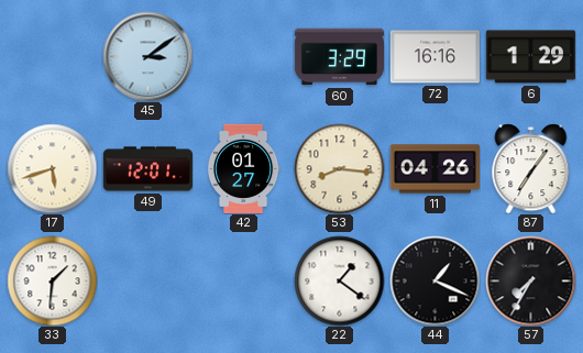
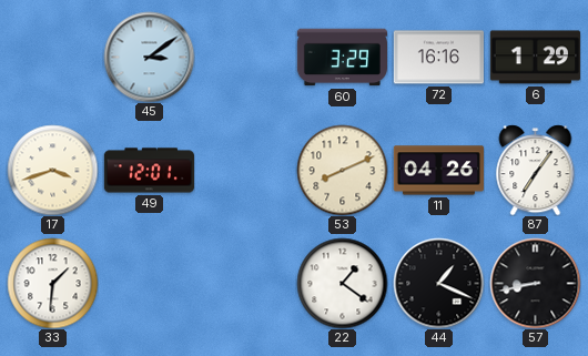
17: 5:42 -> 3:42
42: 01:27 -> none
53: 8:16 -> 8:11
57: 7:35 -> 8:43
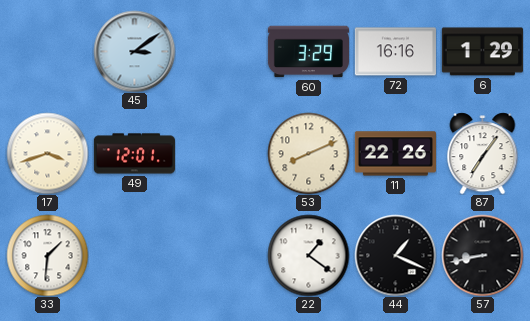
11: 04:26 -> 22:26
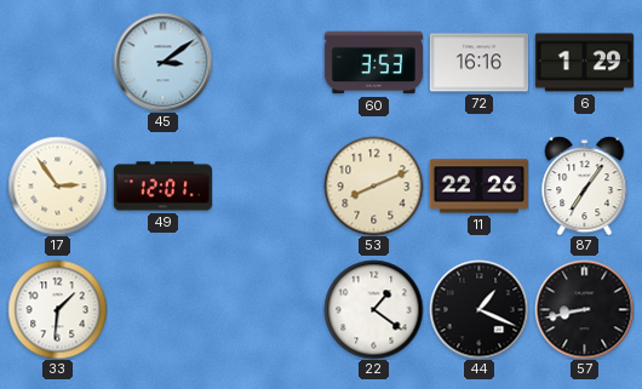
60: 3:29 -> 3:53
17: 3:42 -> 2:54
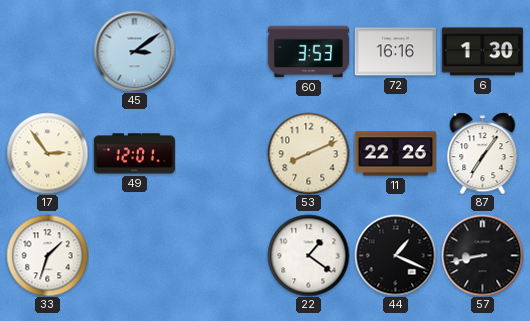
6: 1:29 -> 1:30
33: 1:31 -> 1:33
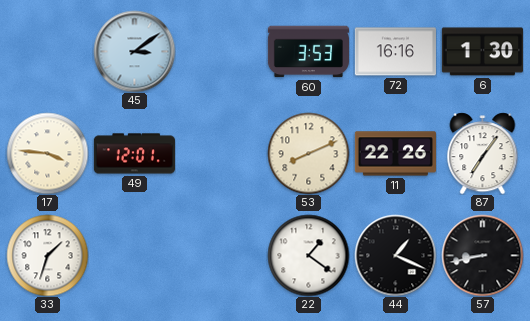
17: 2:54 -> 3:46
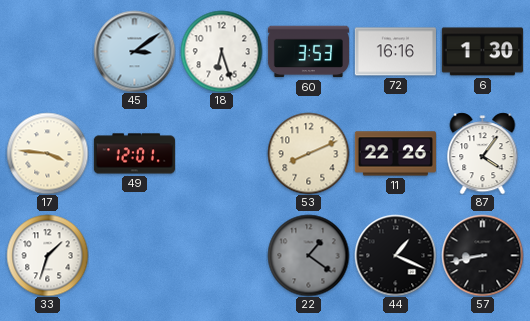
18: none -> 6:27
87: 7:06 -> 4:06
22 dial: white -> grey
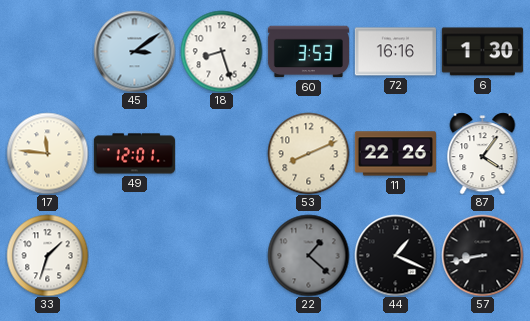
18: 6:27 -> 8:27
17: 3:46 -> 11:46
22: 1:21 -> 1:22
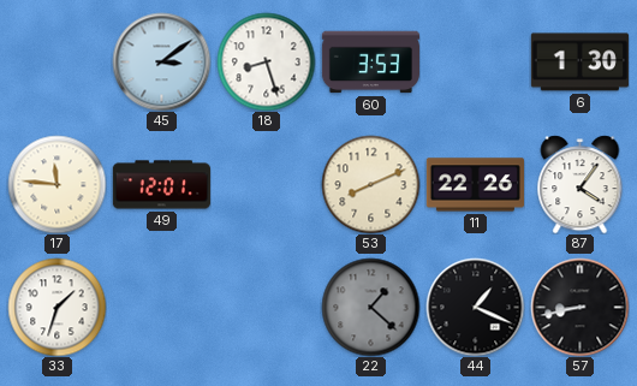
72: 16:16 -> none
